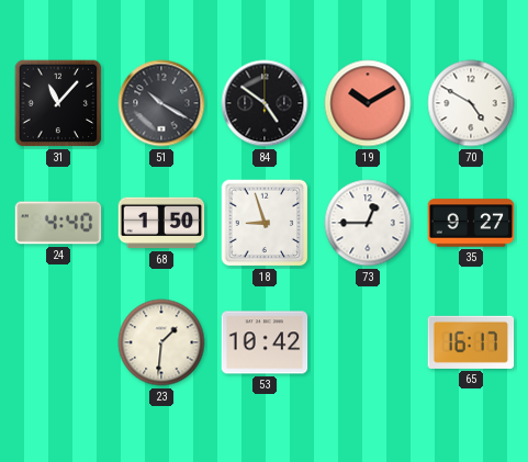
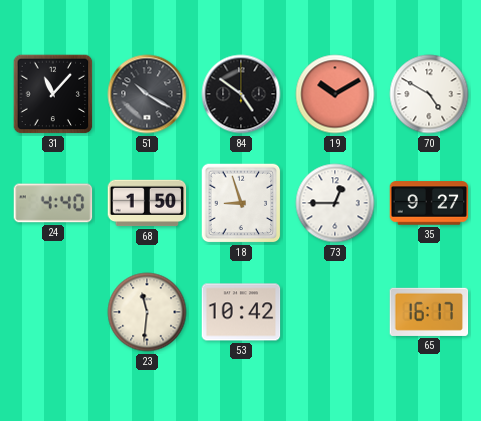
23: 1:31 -> 11:31
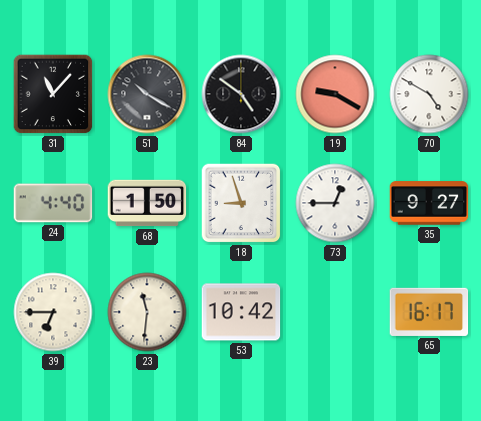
19: 10:10 -> 9:20
39: none -> 6:45
